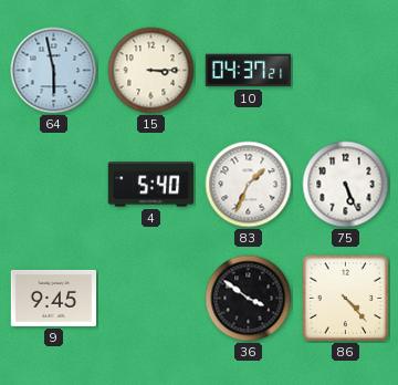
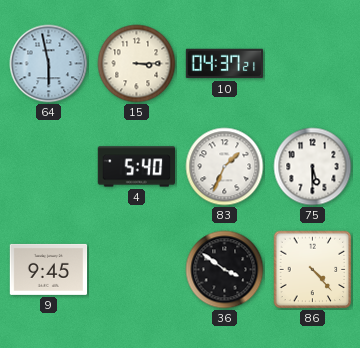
75: 5:26 -> 5:30
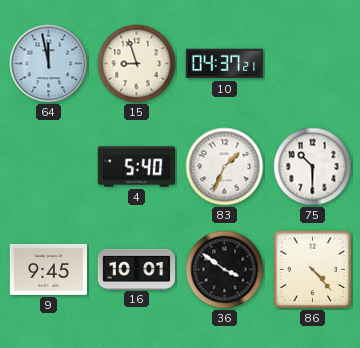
64: 5:58 -> 11:58
15: 3:15 -> 8:57
75: 5:30 -> 10:30
16: none -> 10:01
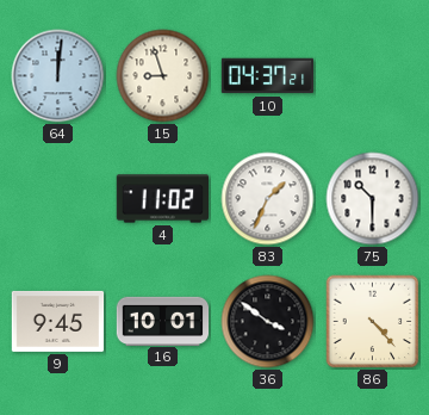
64: 11:58 -> 12:01
4: 5:40 -> 11:02
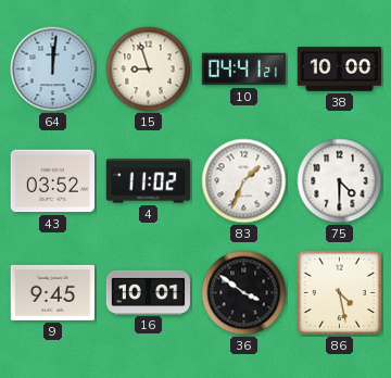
10: 04:37 -> 04:41
38: none -> 10:00
43: none -> 03:52
75: 10:30 -> 4:30
86: 4:23 -> 4:28
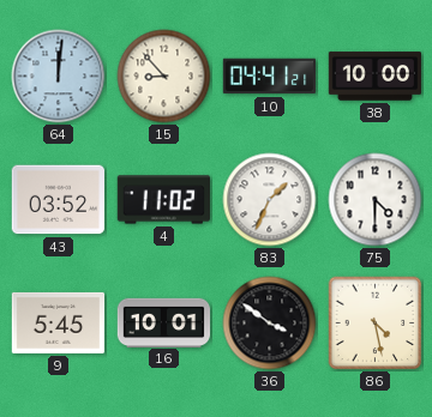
15: 8:57 -> 8:53
9: 9:45 -> 5:45
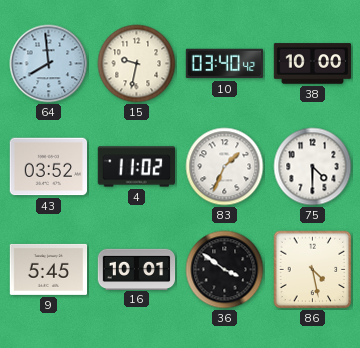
64: 12:01 -> 7:59
15: 8:53 -> 9:32
10: 04:41 -> 03:40
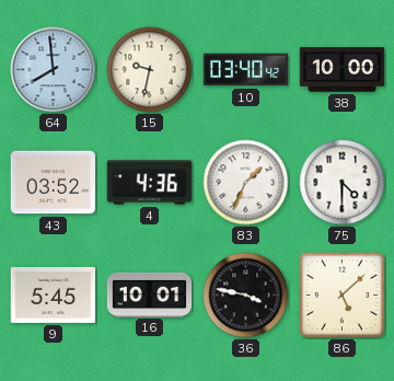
4: 11:02 -> 4:36
36: 3:51 -> 3:47
86: 4:28 -> 5:08
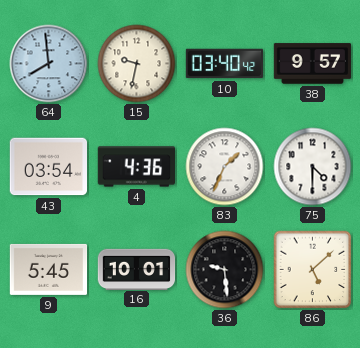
38: 10:00 -> 9:57
43: 03:52 -> 03:54
36: 3:47 -> 9:29
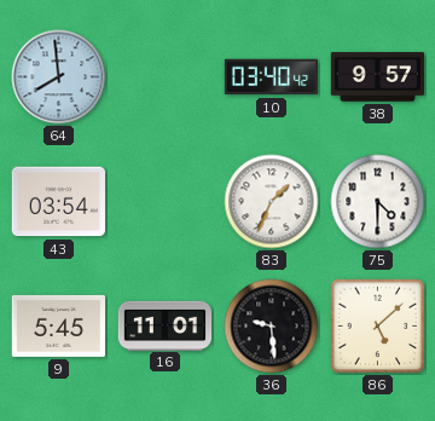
15: 9:32 -> none
4: 4:36 -> none
16: 10:01 -> 11:01
